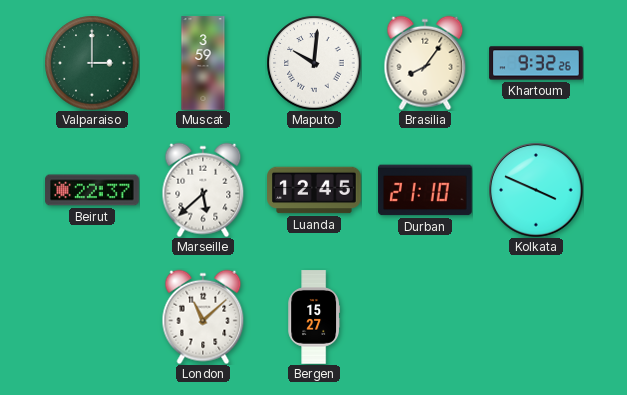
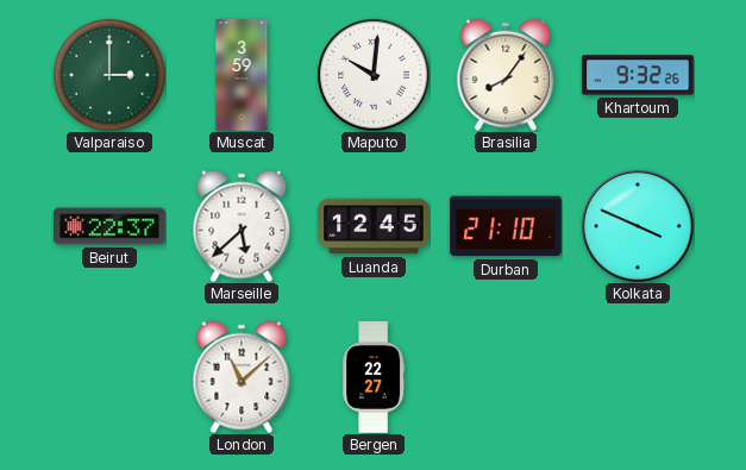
Bergen: 15:27 -> 22:27
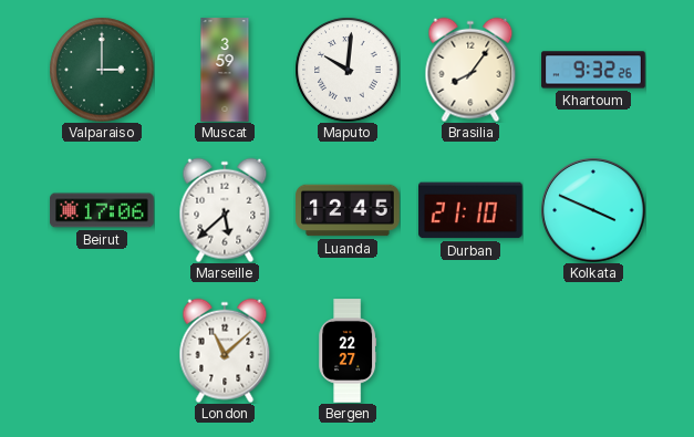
Beirut: 22:37 -> 17:06
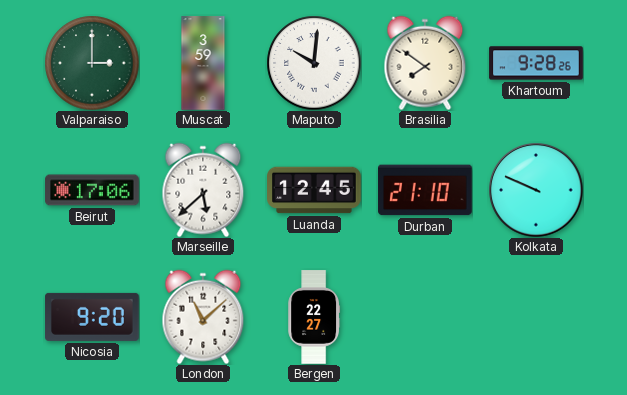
Brasilia: 8:06 -> 7:51
Khartoum: 9:32 -> 9:28
Kolkata: 3:49 -> 9:49
Nicosia: none -> 9:20
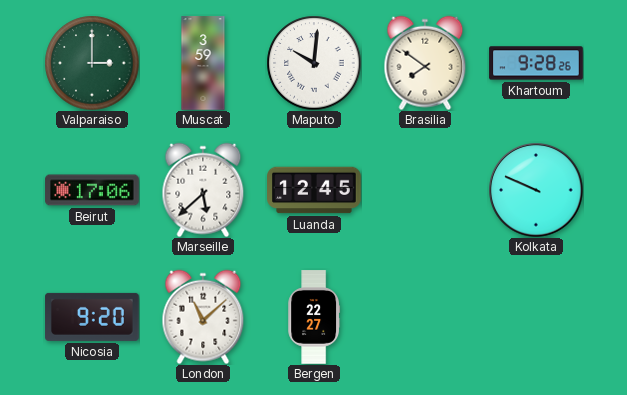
Durban: 21:10 -> none
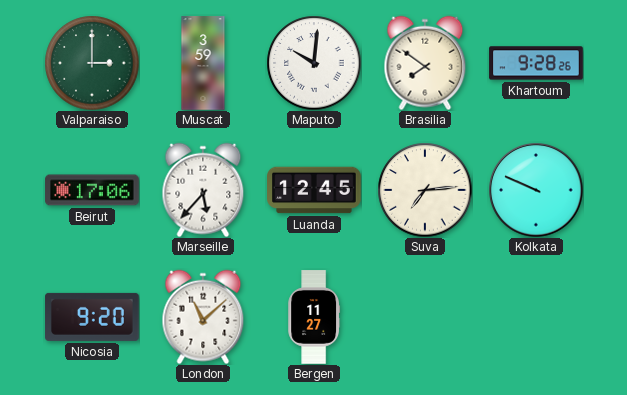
Marseille: 5:38 -> 5:37
Suva: none -> 7:14
Bergen: 22:27 -> 11:27
